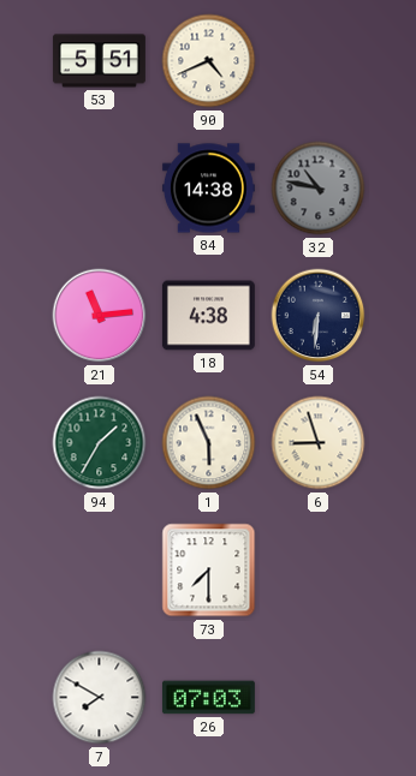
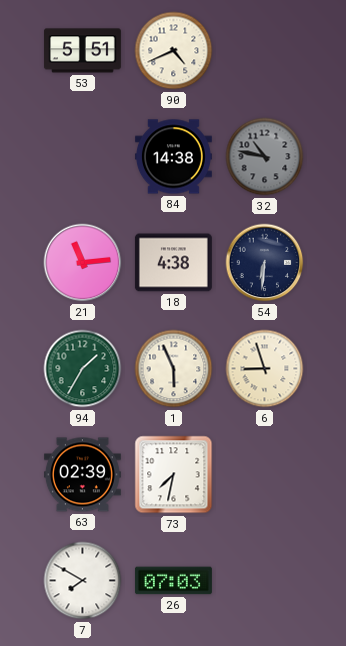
63: none -> 02:39
73: 7:30 -> 7:32
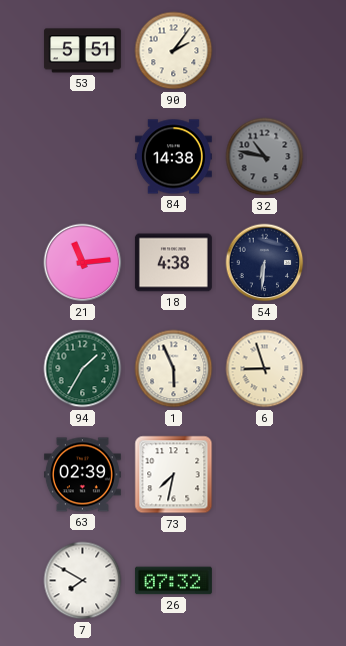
90: 4:41 -> 2:06
26: 07:03 -> 07:32
